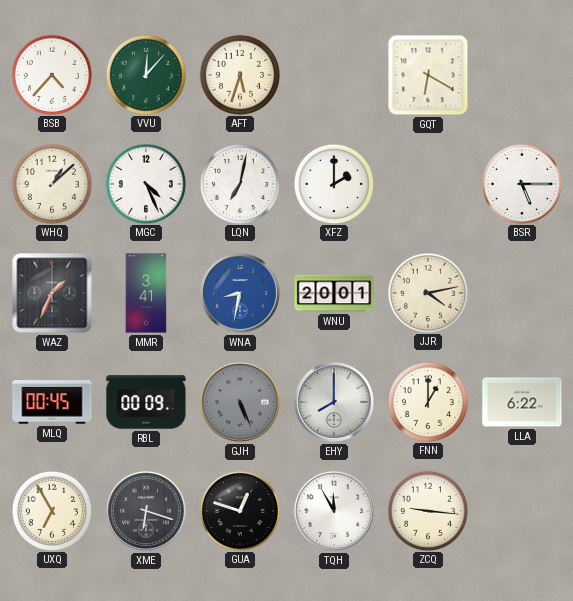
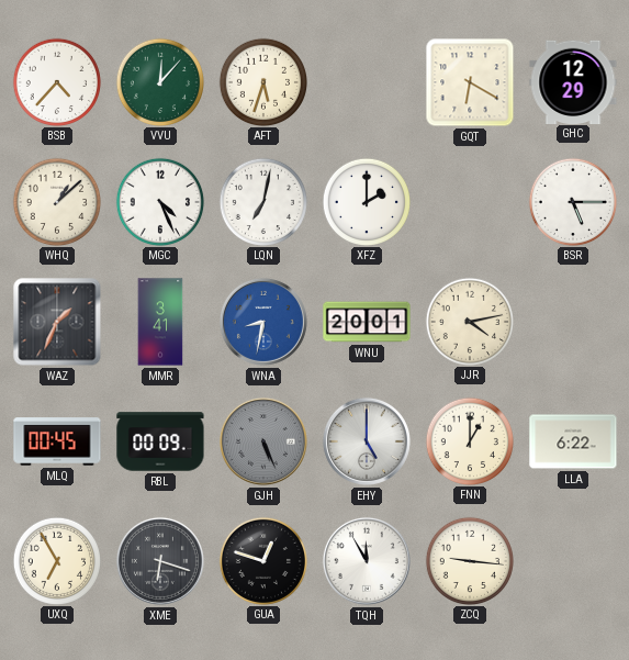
GHC: none -> 12:29
EHY: 8:00 -> 5:00
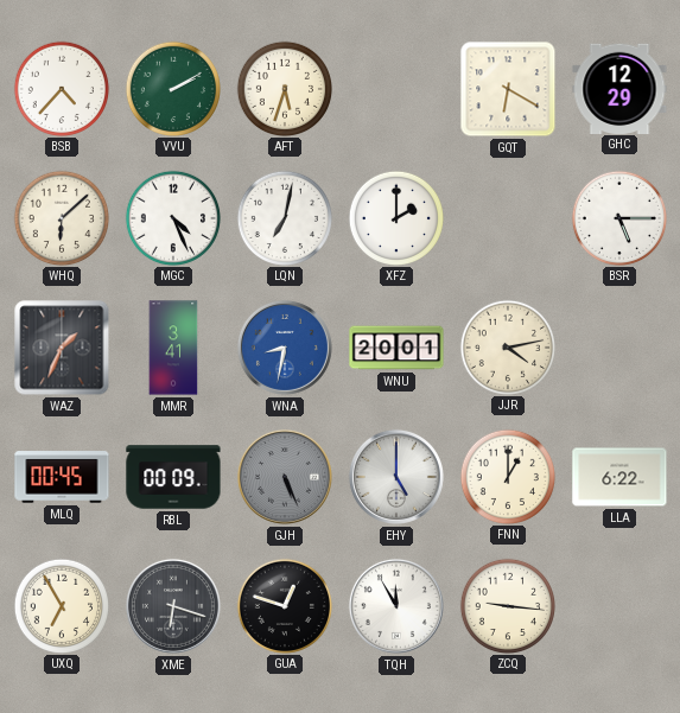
VVU: 12:07 -> 2:10
WHQ: 1:08 -> 6:08
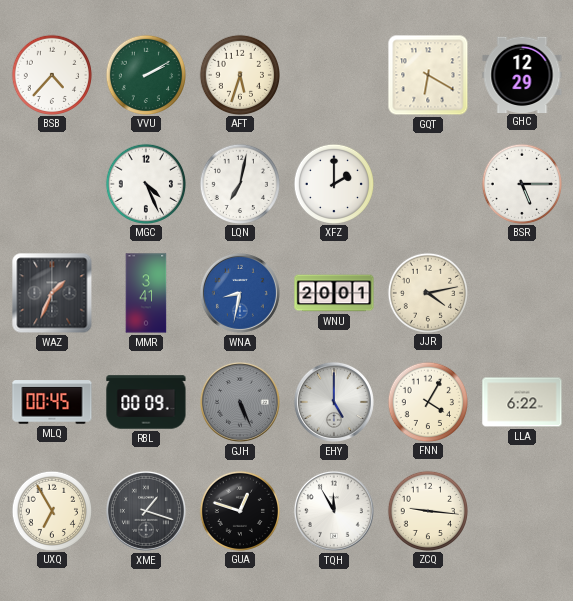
WHQ: 6:08 -> none
FNN: 1:00 -> 4:05
XME: 6:18 -> 1:18
